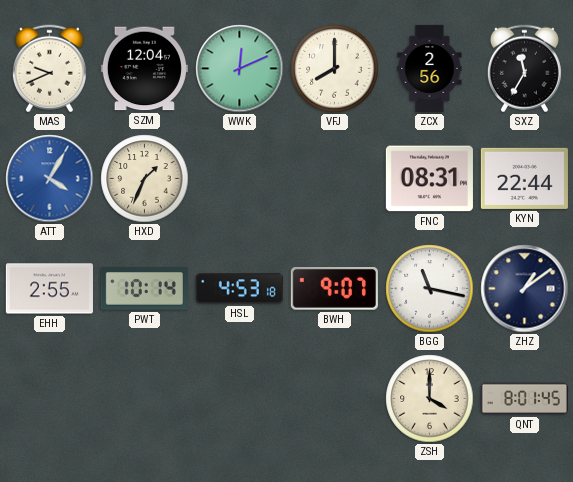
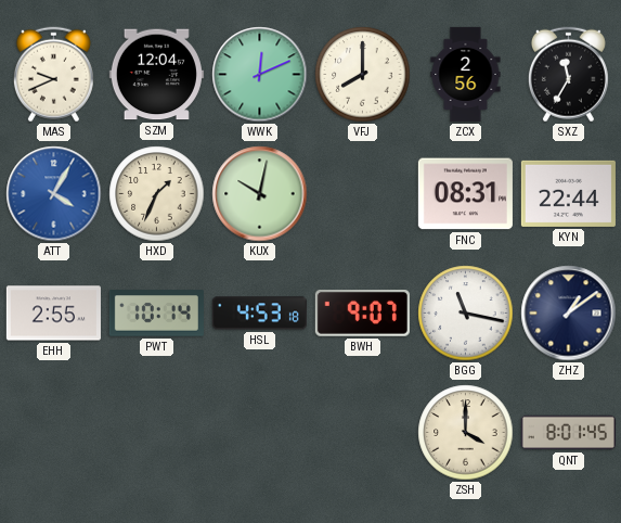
KUX: none -> 10:02
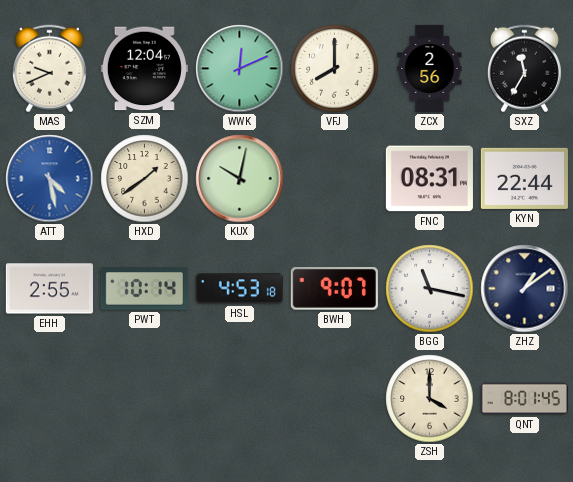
ATT: 4:05 -> 4:28
HXD: 1:34 -> 1:39
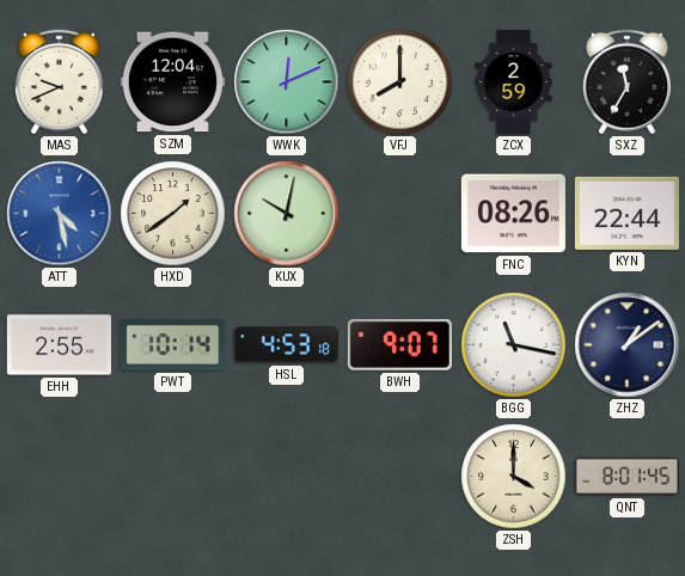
ZCX: 2:56 -> 2:59
FNC: 08:31 -> 08:26
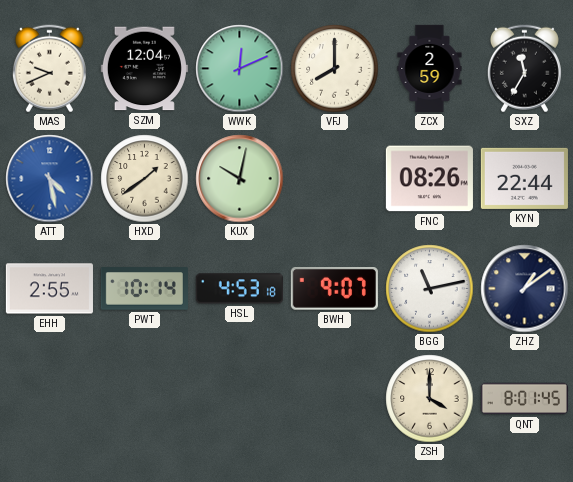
BGG: 11:17 -> 11:13
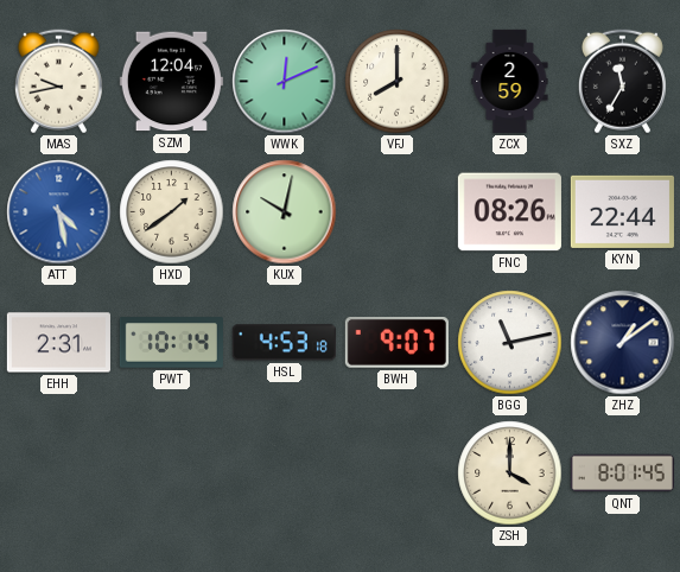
MAS: 9:41 -> 9:43
EHH: 2:55 -> 2:31
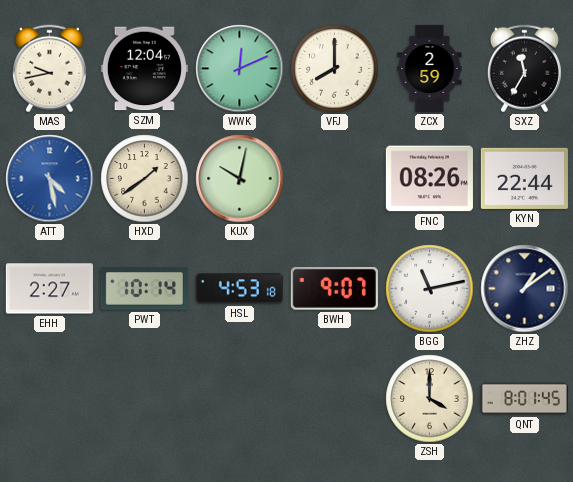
EHH: 2:31 -> 2:27
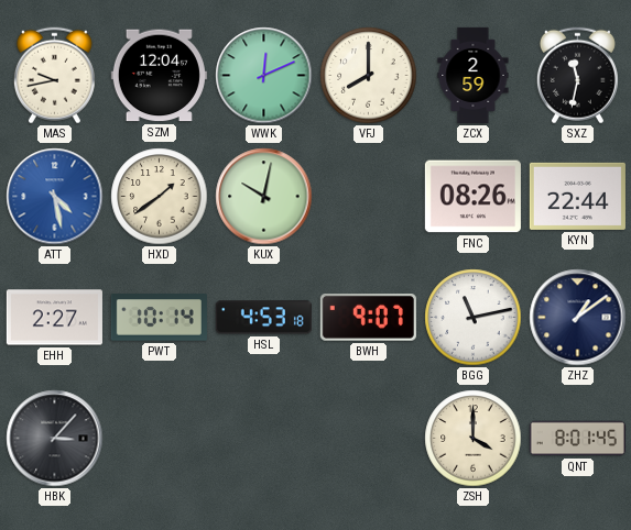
SXZ: 11:35 -> 11:32
HBK: none -> 3:07
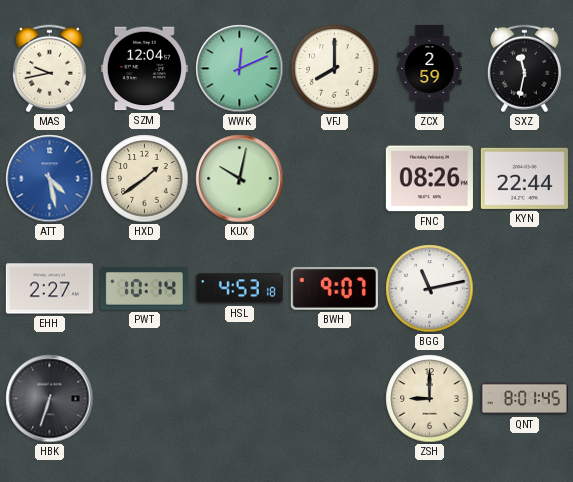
ZHZ: 1:09 -> none
HBK: 3:07 -> 6:33
ZSH: 4:00 -> 9:00
